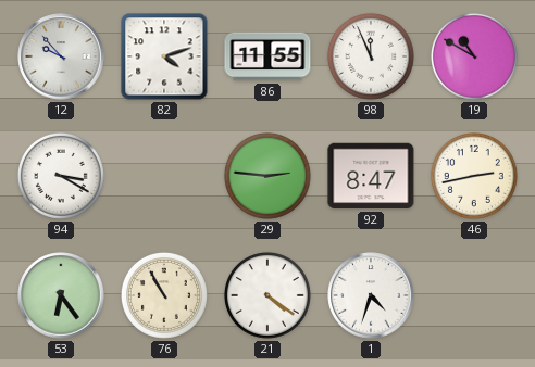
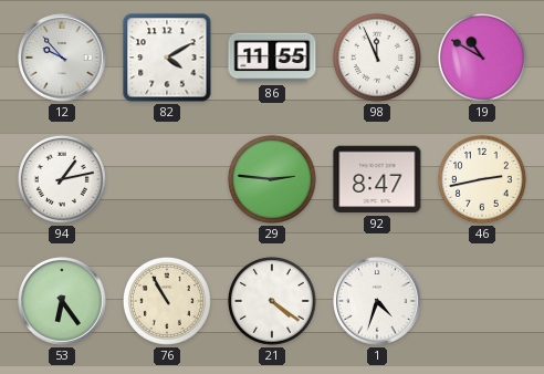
82: 4:12 -> 4:10
94: 3:20 -> 1:13
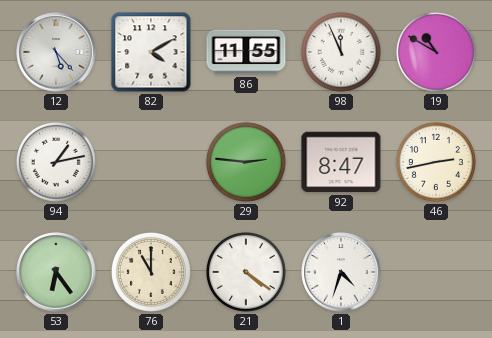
12: 9:53 -> 5:23
76: 10:55 -> 11:00
